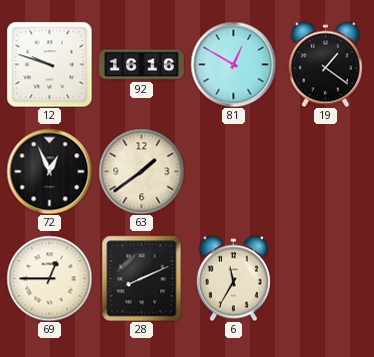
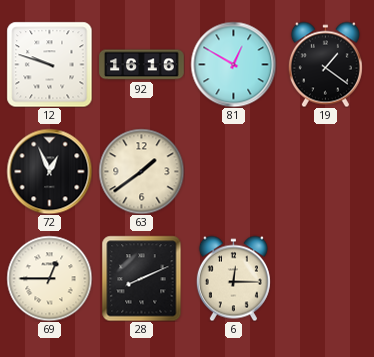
6: 11:35 -> 12:15
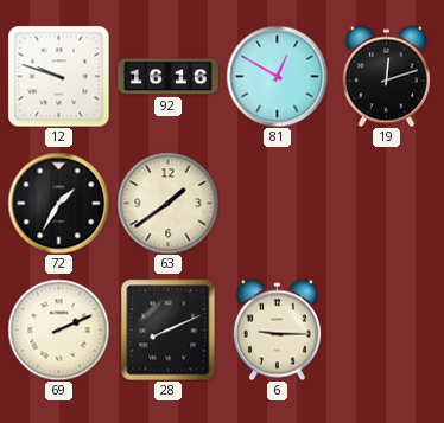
19: 1:21 -> 12:12
72: 12:56 -> 1:35
69: 12:45 -> 2:11
6: 12:15 -> 9:15
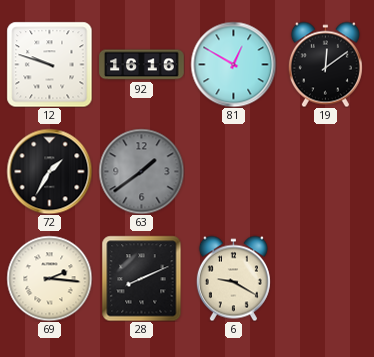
19: 12:12 -> 12:09
63 dial: cream -> grey
69: 2:11 -> 2:16
6: 9:15 -> 9:20
